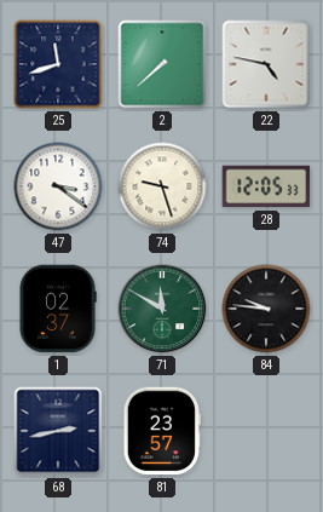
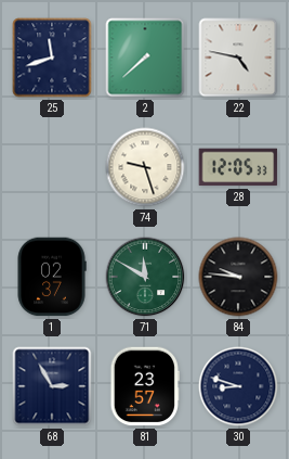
47: 3:21 -> none
68: 2:43 -> 2:55
30: none -> 8:48
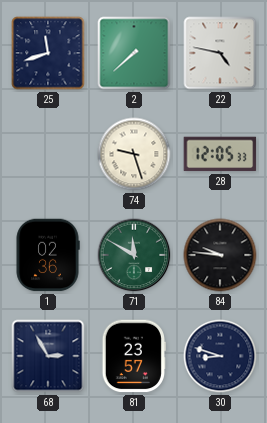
1: 02:37 -> 02:36
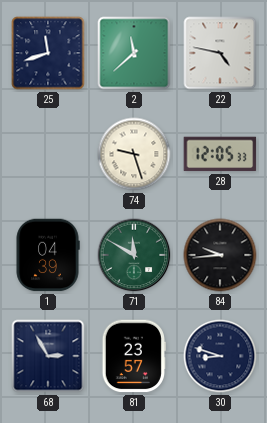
2: 7:38 -> 11:38
1: 02:36 -> 04:39
84: 9:46 -> 9:44
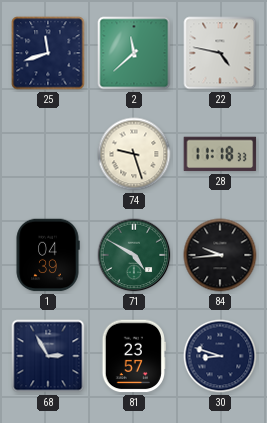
28: 12:05 -> 11:18
71: 11:50 -> 4:50
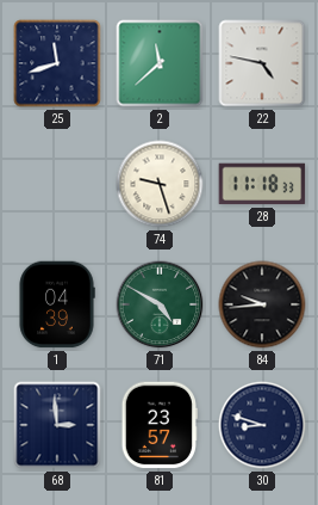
68: 2:55 -> 2:59
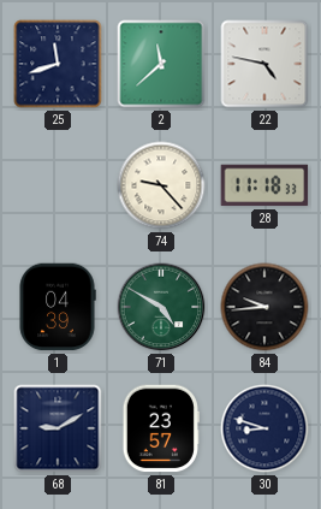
74: 9:27 -> 9:23
68: 2:59 -> 9:10
